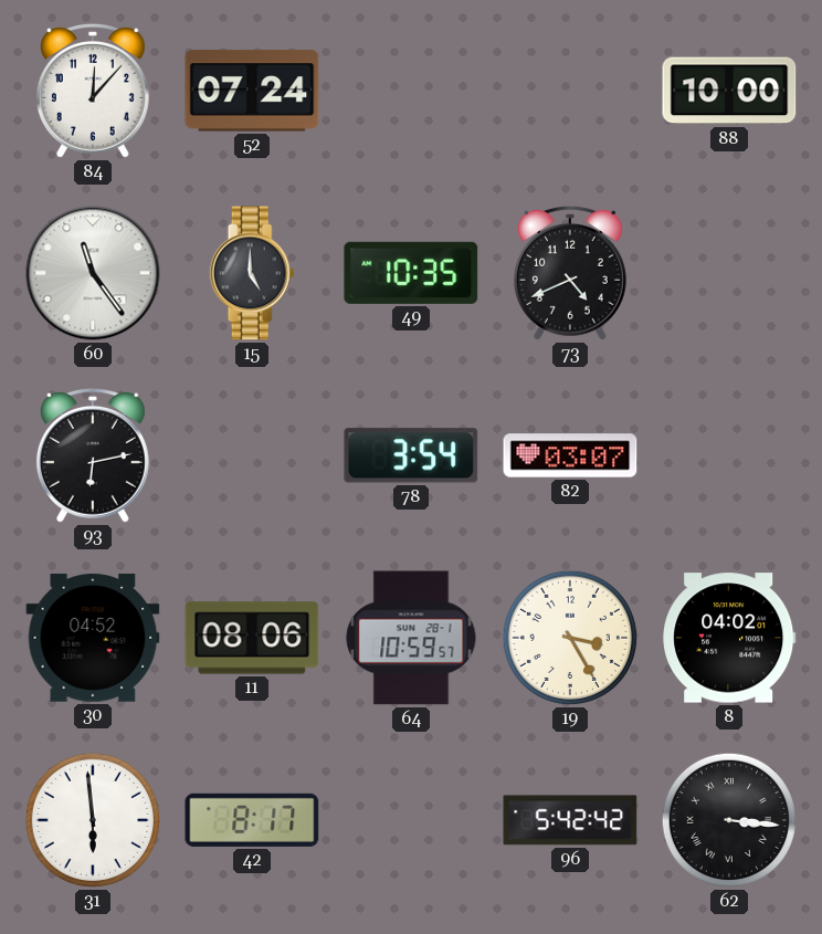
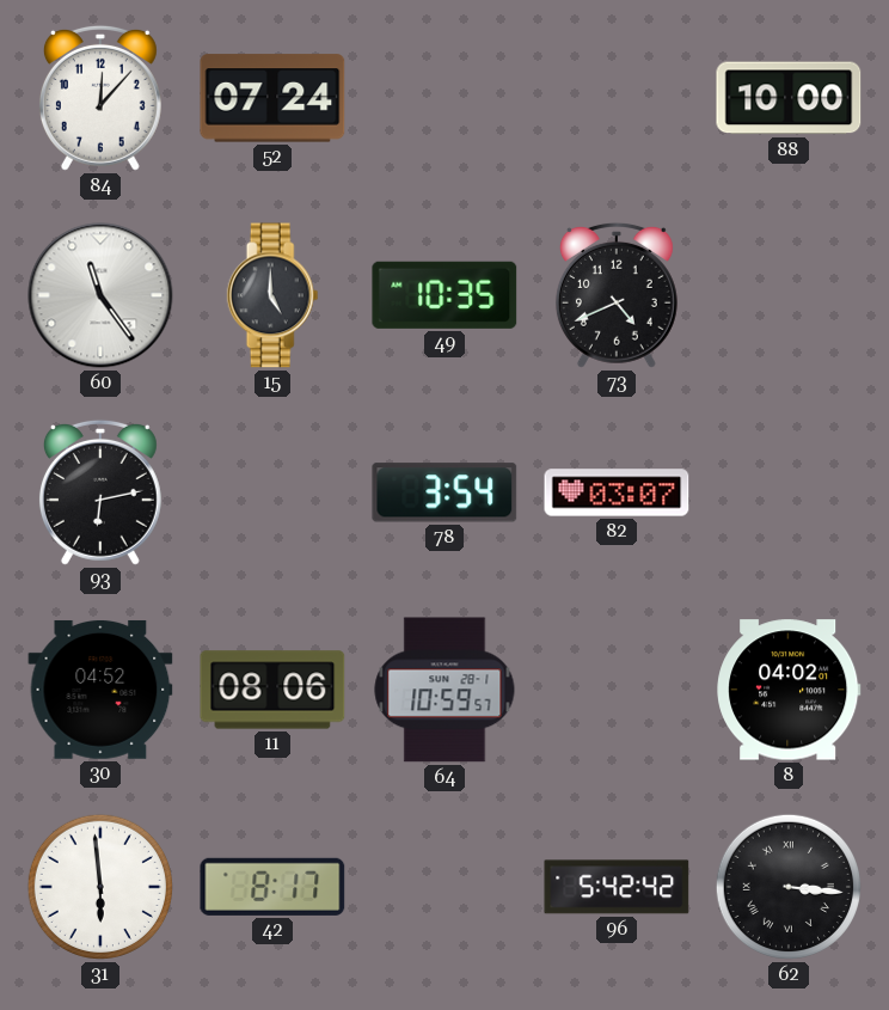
19: 3:25 -> none
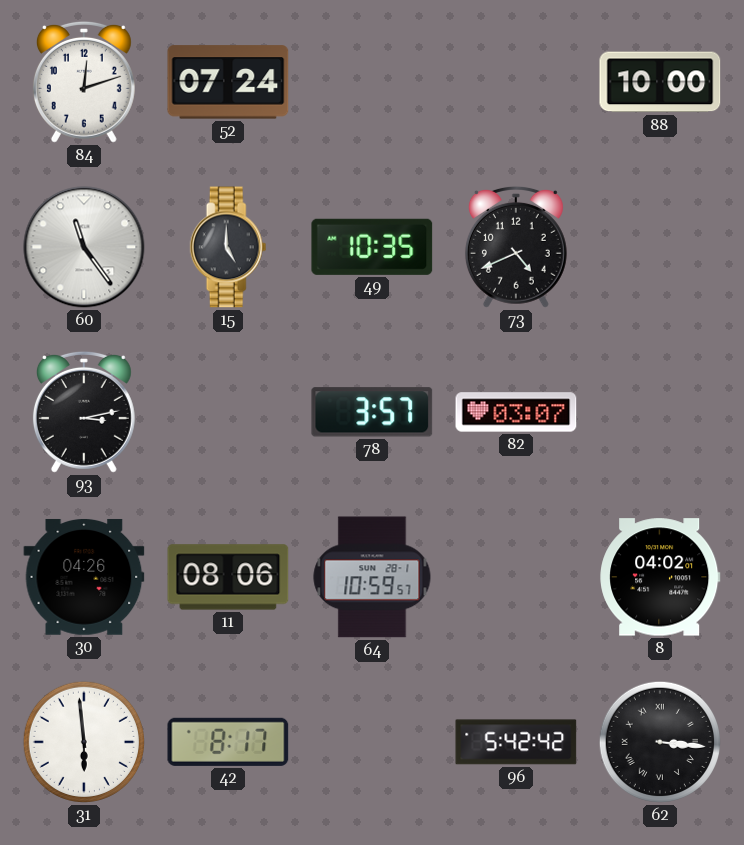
84: 12:07 -> 12:12
93: 6:13 -> 3:13
78: 3:54 -> 3:57
30: 04:52 -> 04:26
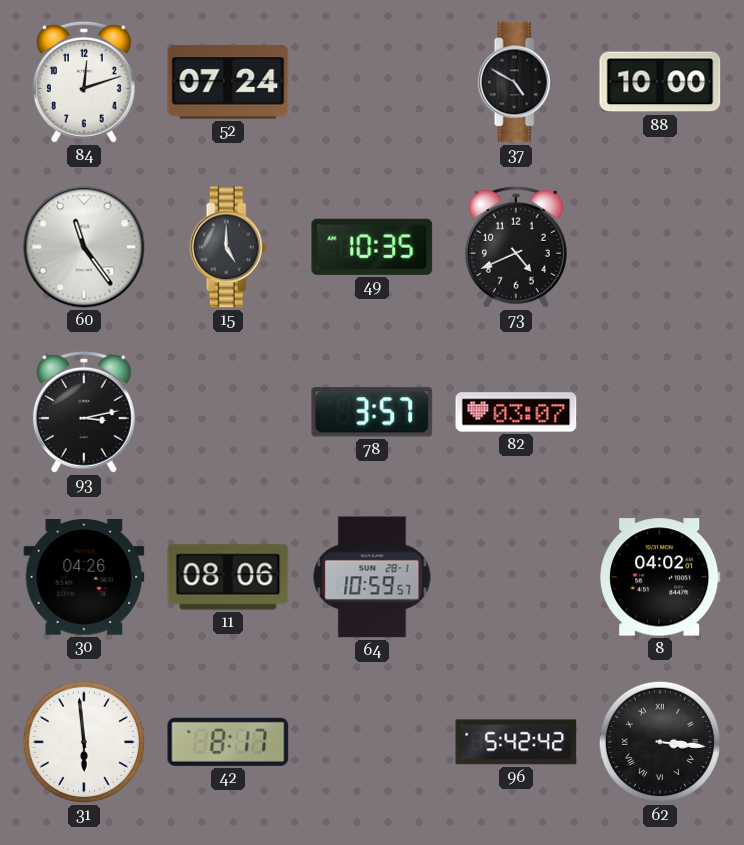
37: none -> 4:50
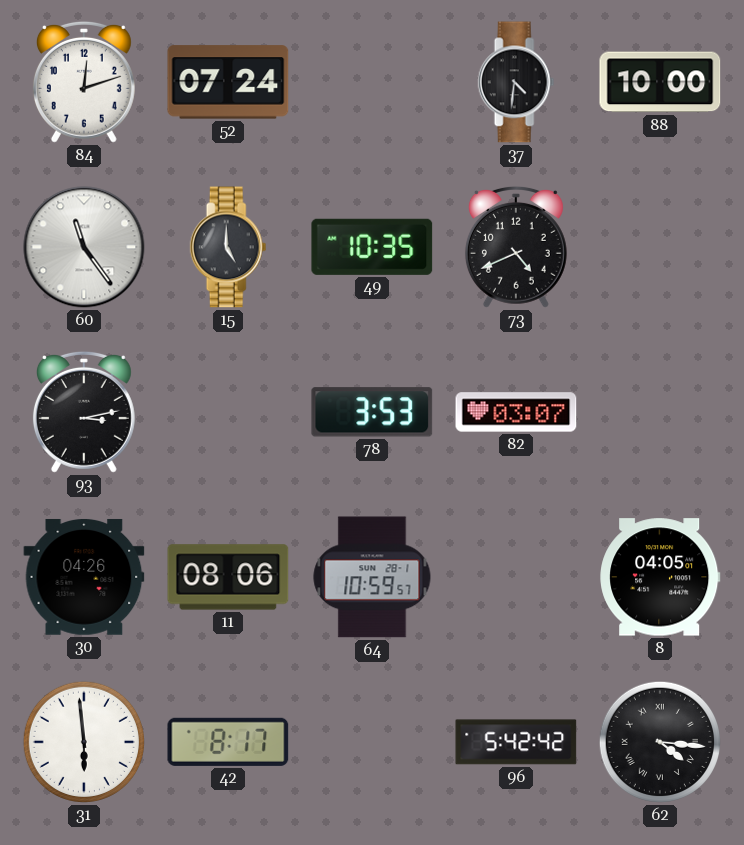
37: 4:50 -> 4:31
78: 3:57 -> 3:53
8: 04:02 -> 04:05
62: 3:16 -> 4:16
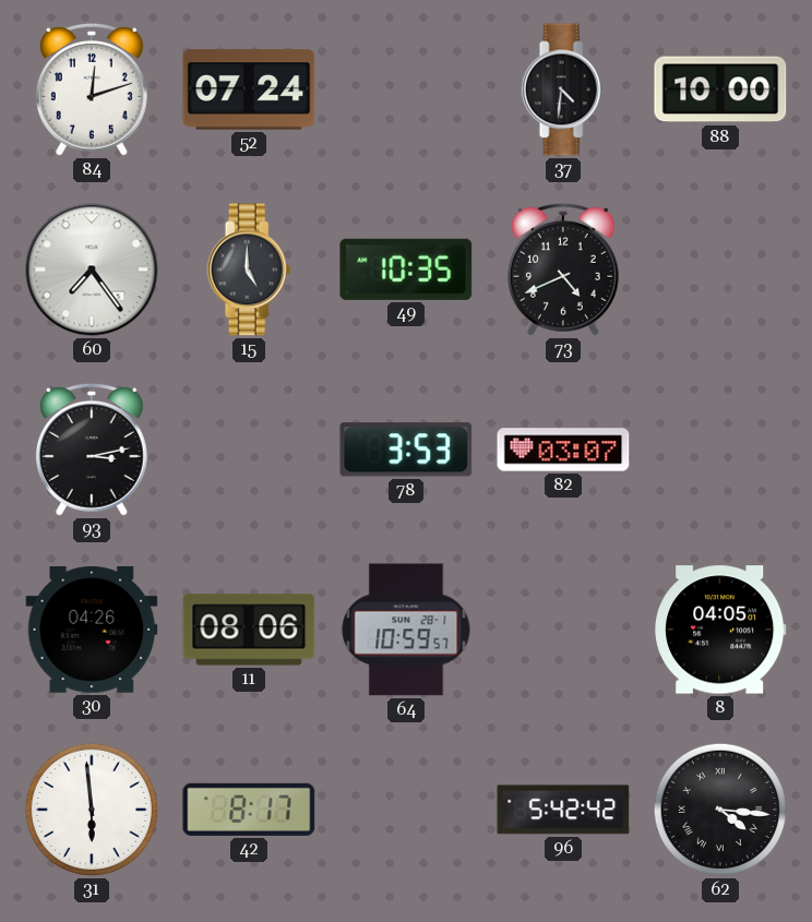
60: 11:24 -> 7:24
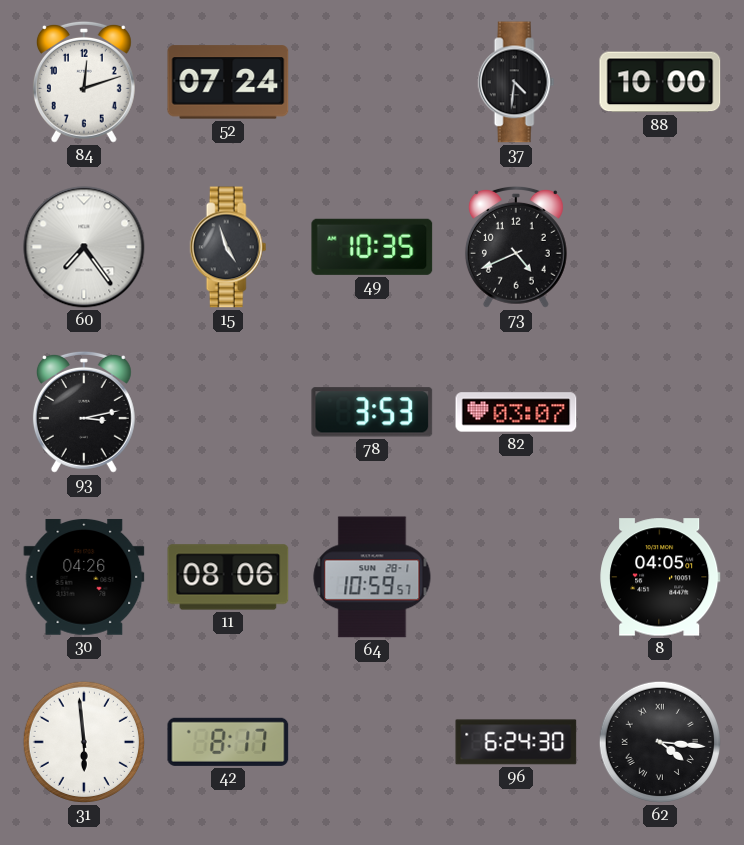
15: 5:00 -> 4:57
96: 5:42 -> 6:24
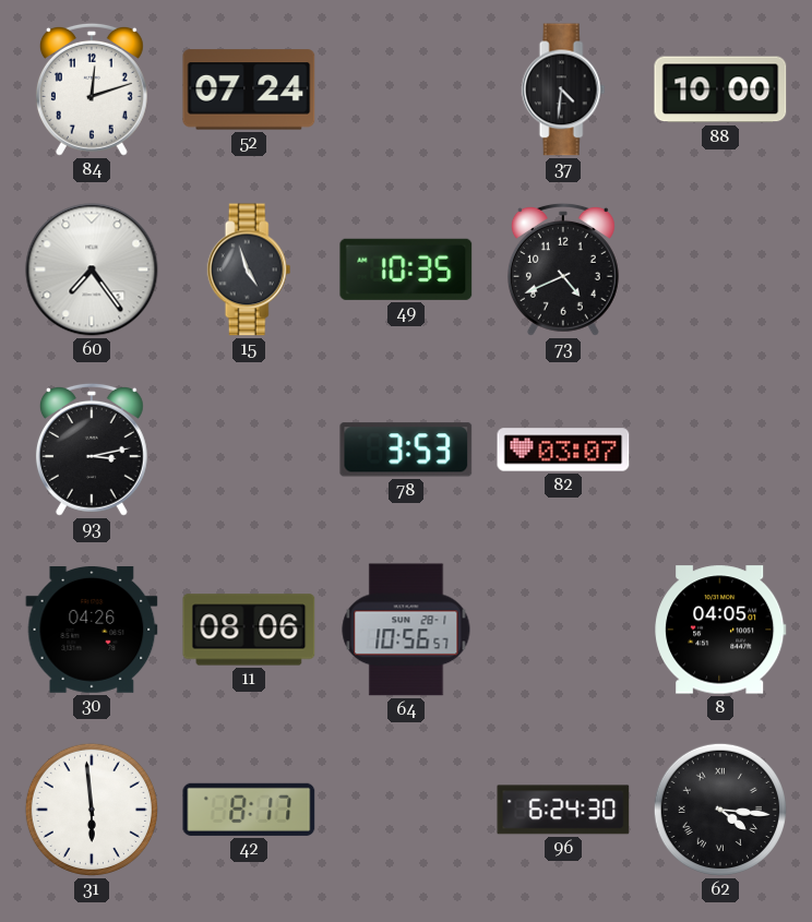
64: 10:59 -> 10:56
